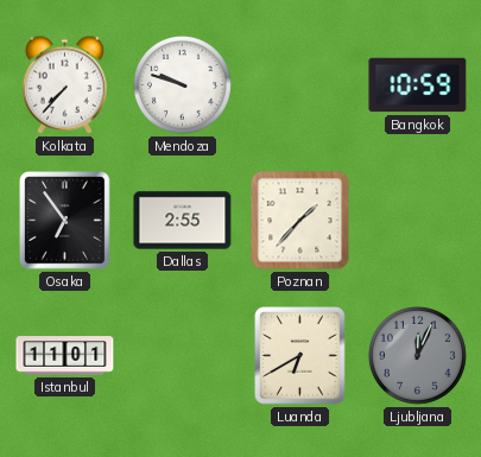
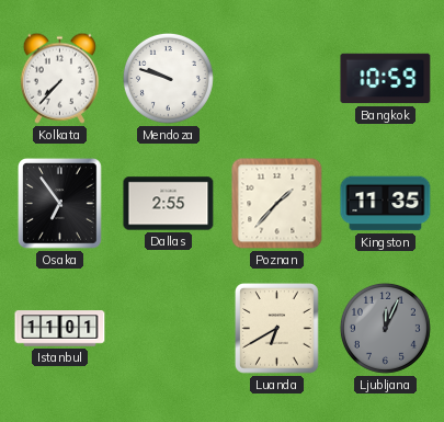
Kingston: none -> 11:35
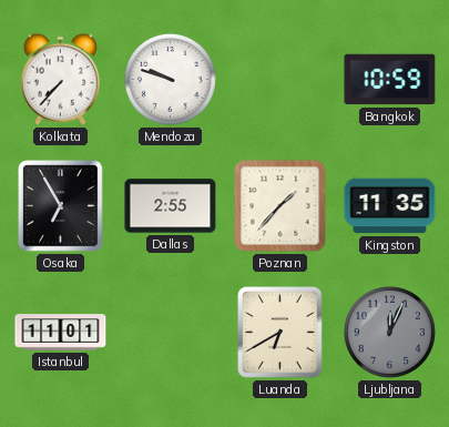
Osaka: 6:54 -> 6:55
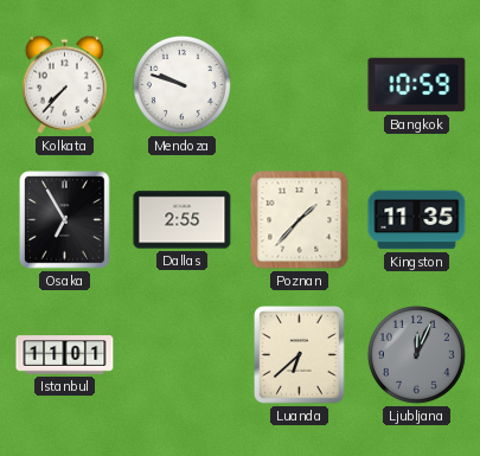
Luanda: 6:40 -> 6:38
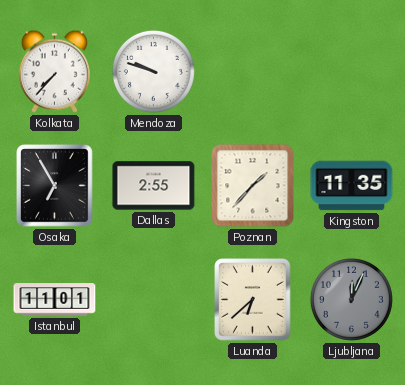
Bangkok: 10:59 -> none
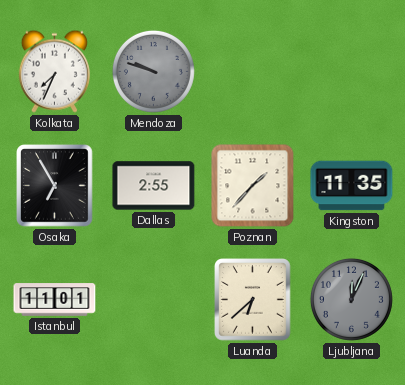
Kolkata: 7:37 -> 7:34
Mendoza dial: white -> grey
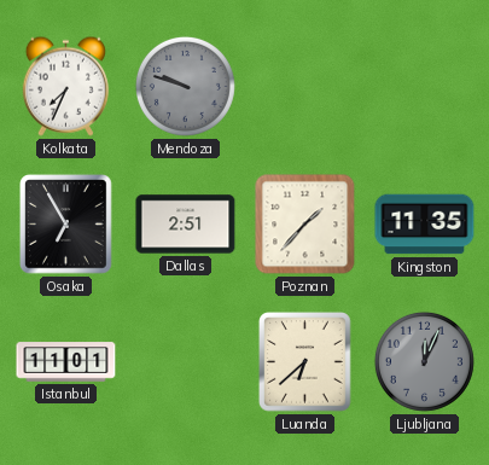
Dallas: 2:55 -> 2:51
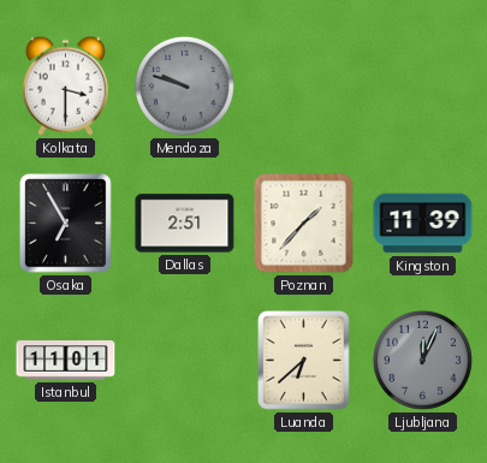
Kolkata: 7:34 -> 3:30
Kingston: 11:35 -> 11:39
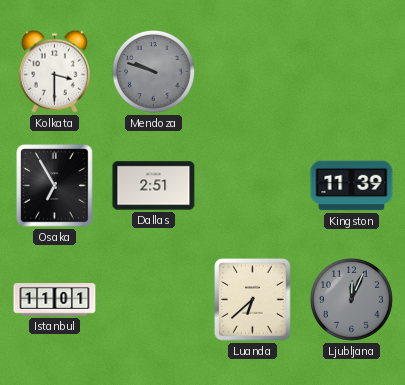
Poznan: 1:37 -> none
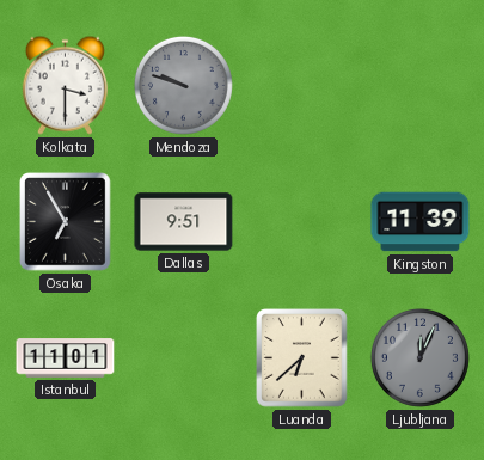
Dallas: 2:51 -> 9:51
